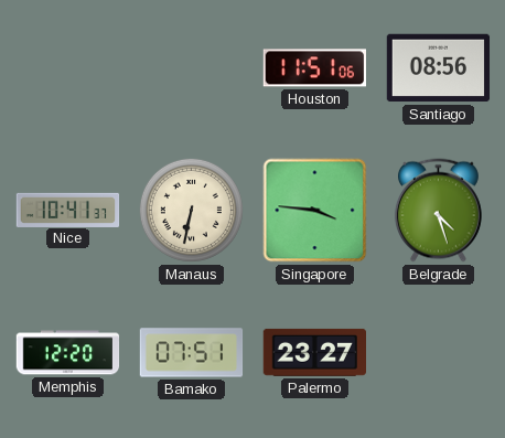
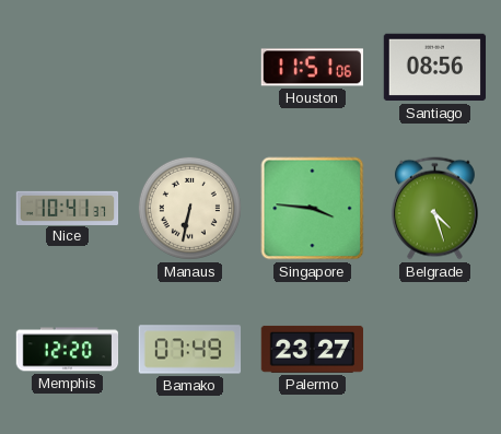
Bamako: 07:51 -> 07:49
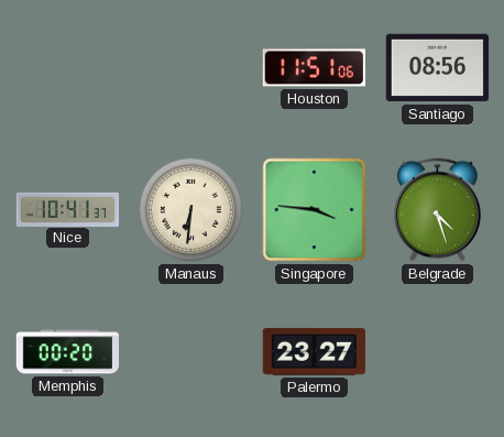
Manaus: 6:32 -> 6:31
Memphis: 12:20 -> 00:20
Bamako: 07:49 -> none
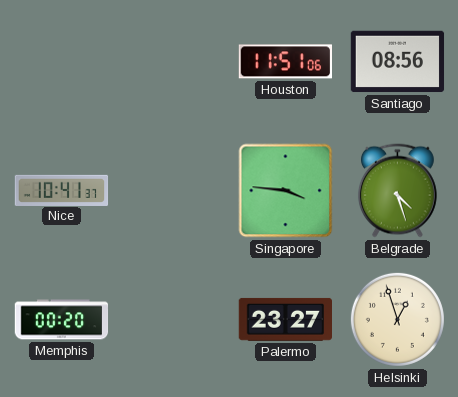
Manaus: 6:31 -> none
Helsinki: none -> 12:57
